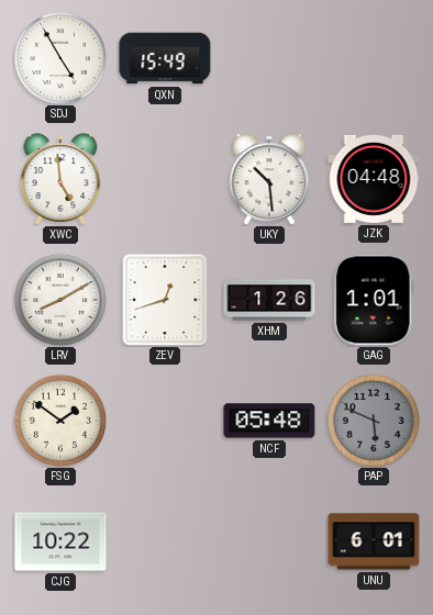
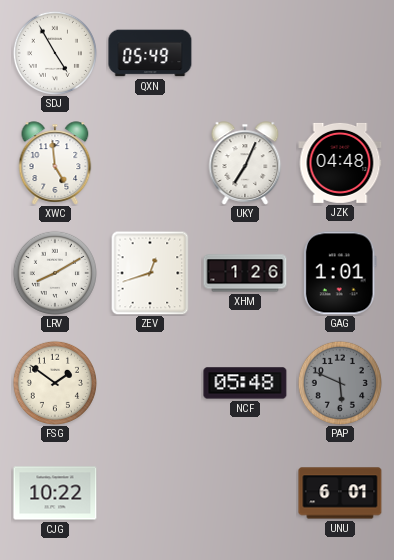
QXN: 15:49 -> 05:49
UKY: 10:29 -> 7:04
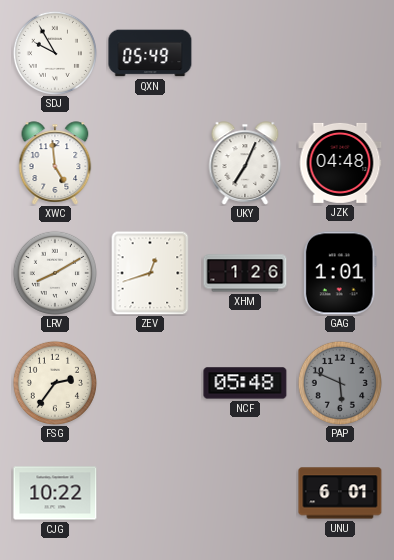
SDJ: 4:55 -> 9:55
FSG: 1:51 -> 2:36
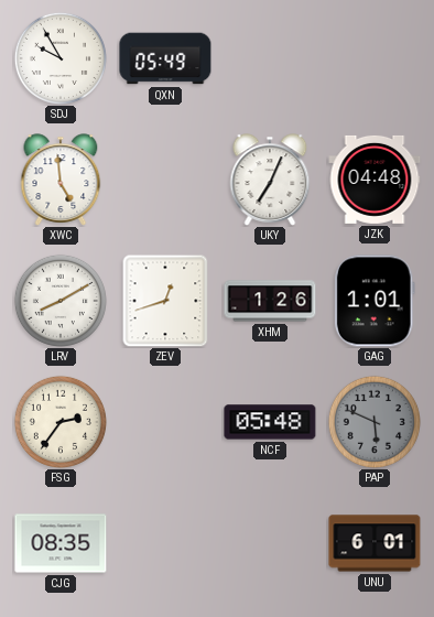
CJG: 10:22 -> 08:35
